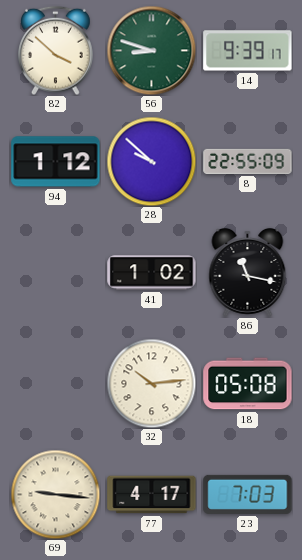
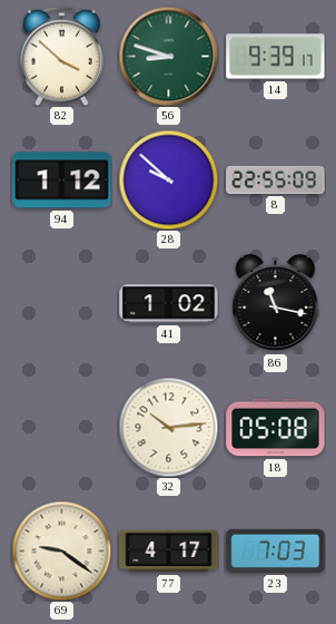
69: 9:16 -> 9:21
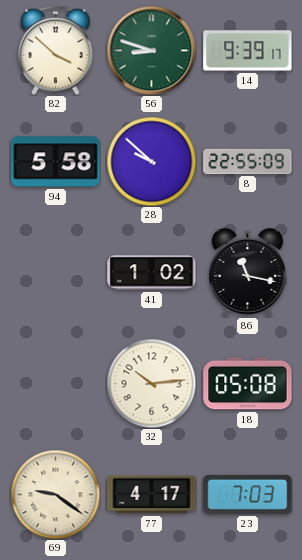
94: 1:12 -> 5:58
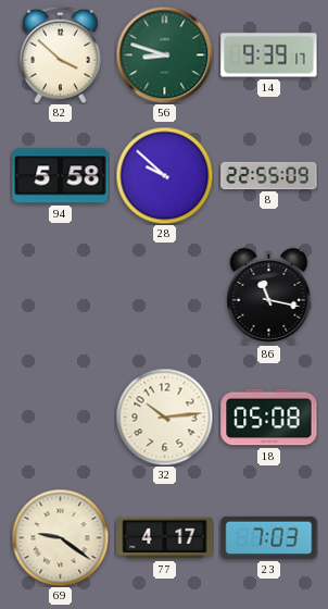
41: 1:02 -> none
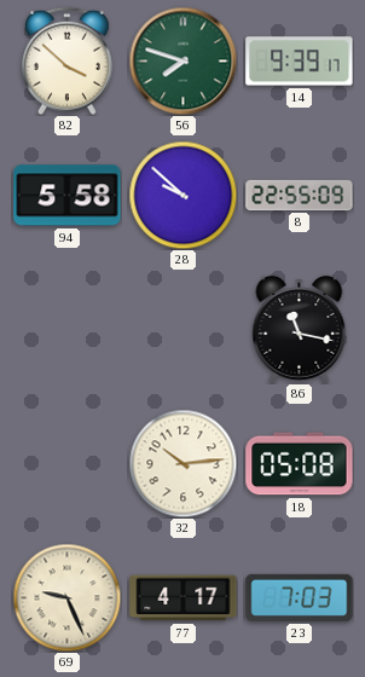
56: 8:48 -> 7:48
69: 9:21 -> 9:26
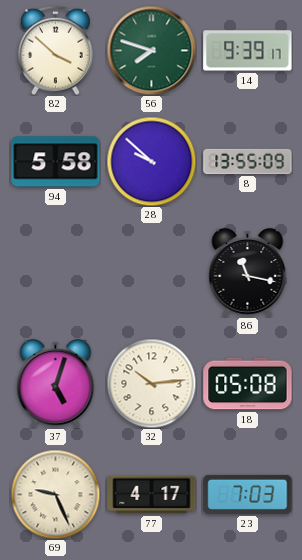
8: 22:55 -> 13:55
37: none -> 5:03
